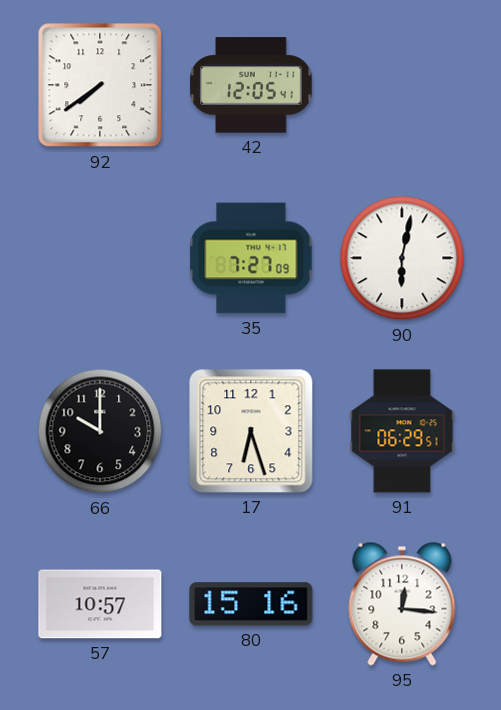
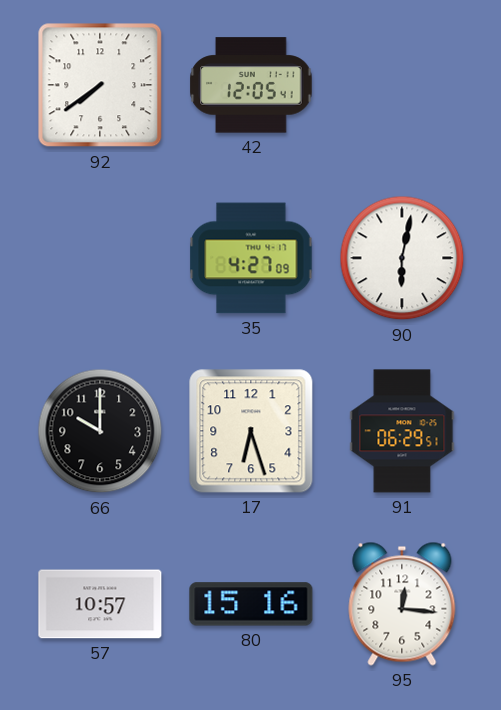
35: 7:27 -> 4:27
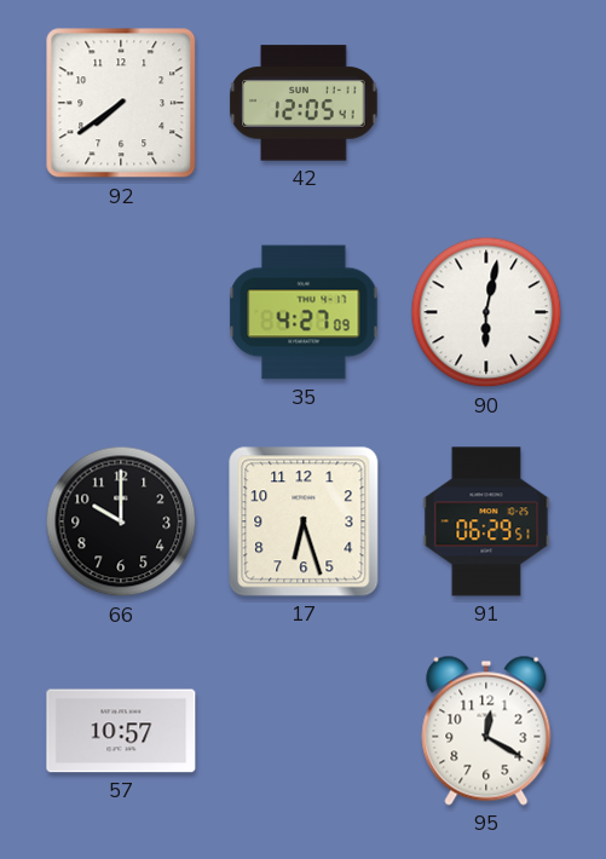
80: 15:16 -> none
95: 12:16 -> 12:20
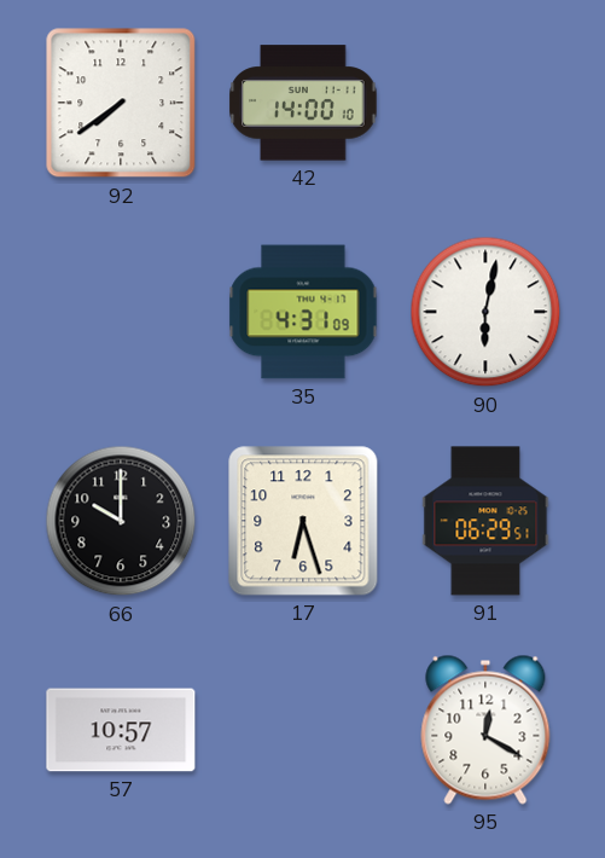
42: 12:05 -> 14:00
35: 4:27 -> 4:31
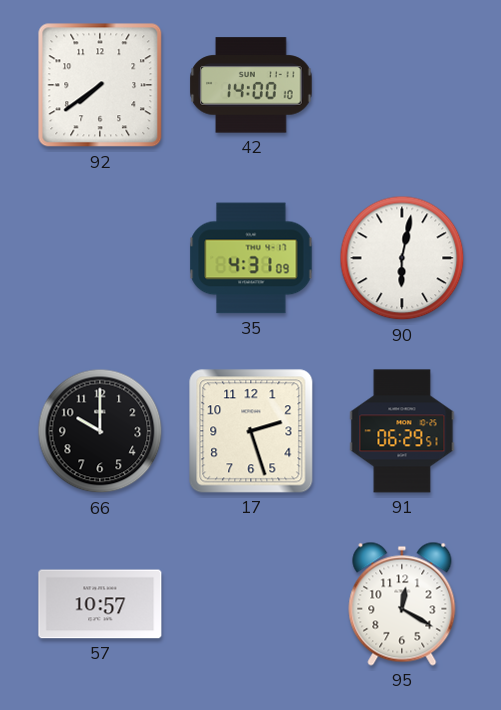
17: 6:27 -> 2:27
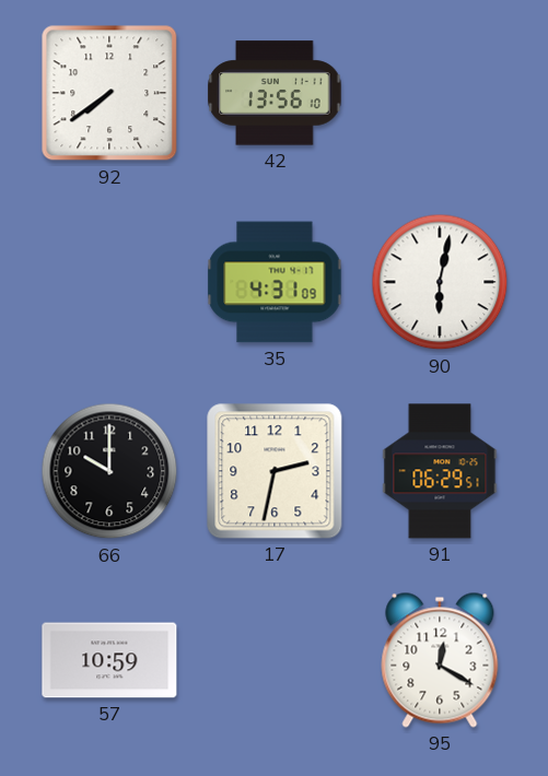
42: 14:00 -> 13:56
17: 2:27 -> 2:32
57: 10:57 -> 10:59
